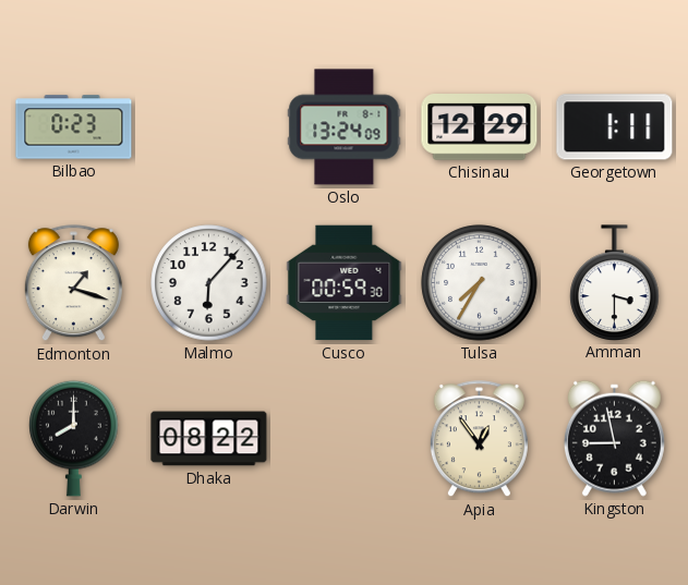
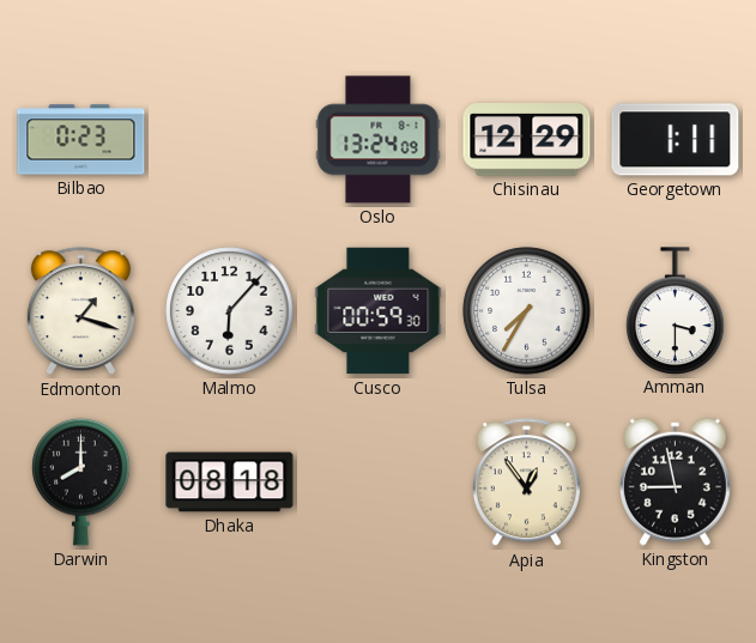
Dhaka: 08:22 -> 08:18
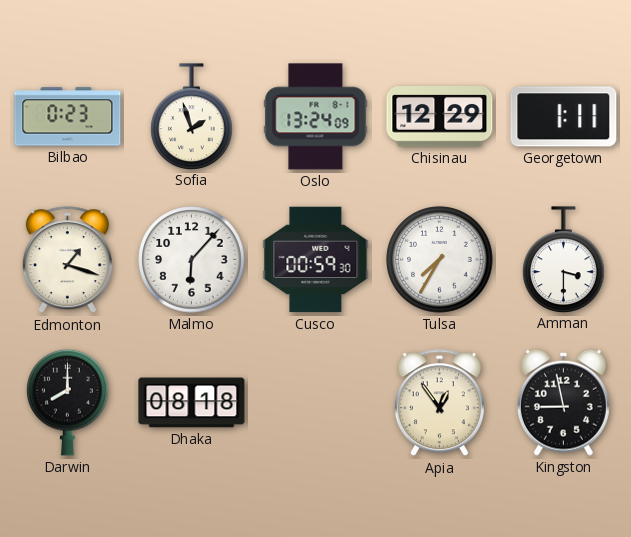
Sofia: none -> 1:57
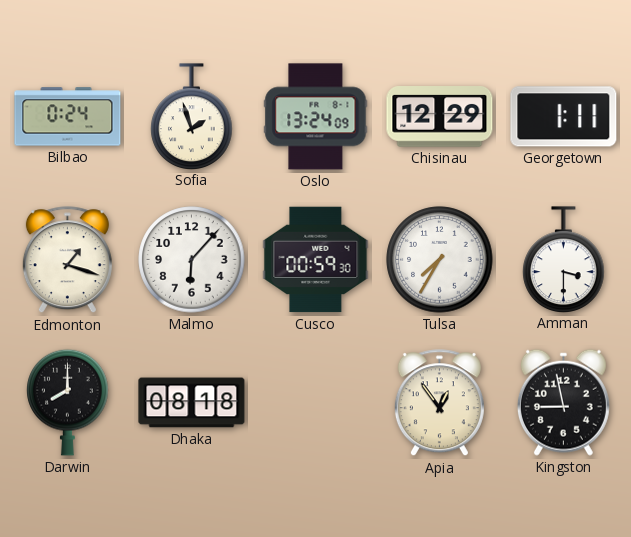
Bilbao: 0:23 -> 0:24
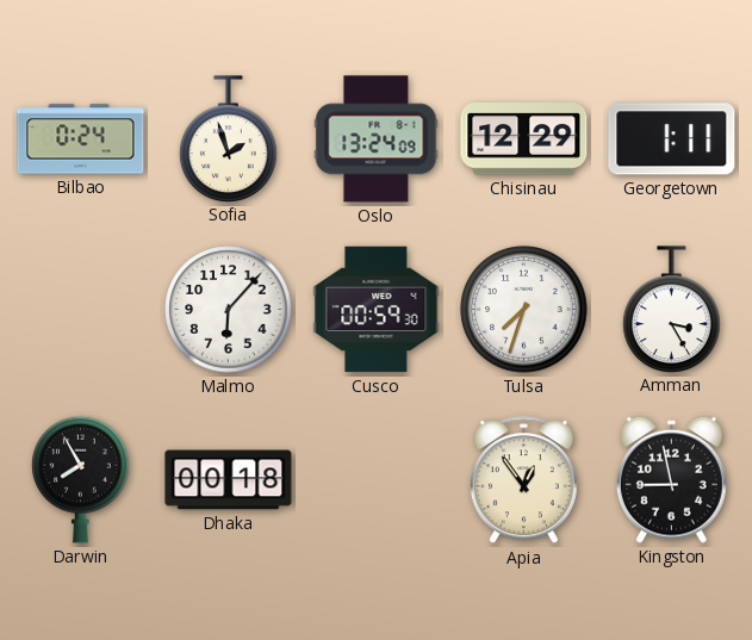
Edmonton: 1:18 -> none
Tulsa: 7:35 -> 7:33
Amman: 3:30 -> 3:25
Darwin: 8:00 -> 7:55
Dhaka: 08:18 -> 00:18
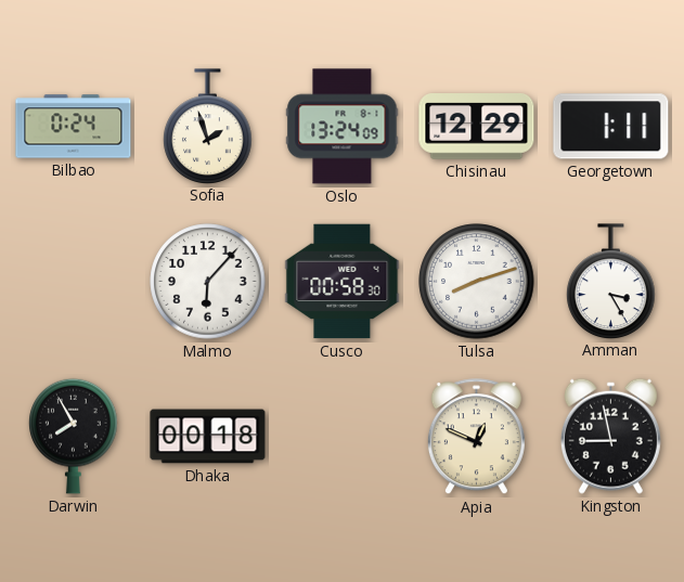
Cusco: 00:59 -> 00:58
Tulsa: 7:33 -> 8:12
Apia: 12:54 -> 12:49
